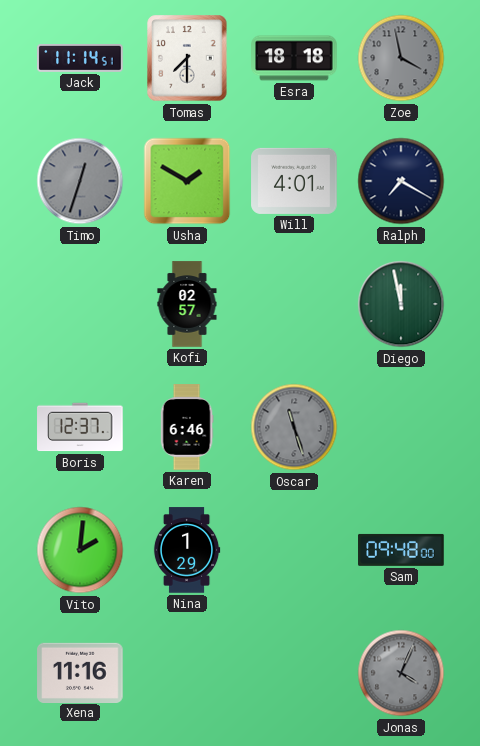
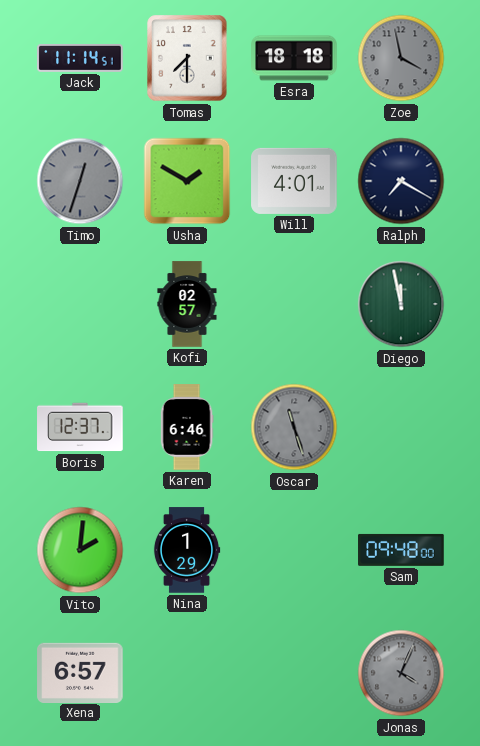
Xena: 11:16 -> 6:57
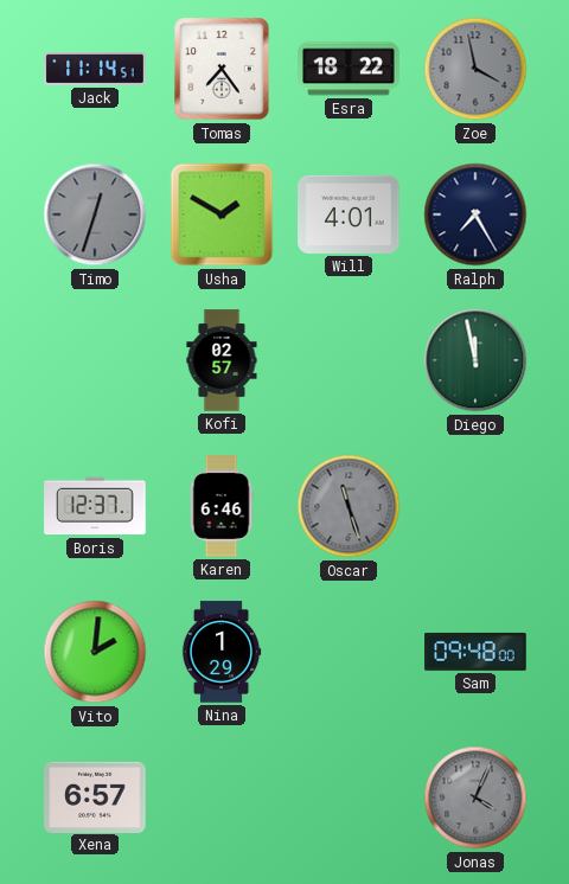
Tomas: 7:30 -> 7:24
Esra: 18:18 -> 18:22
Ralph: 7:20 -> 7:25
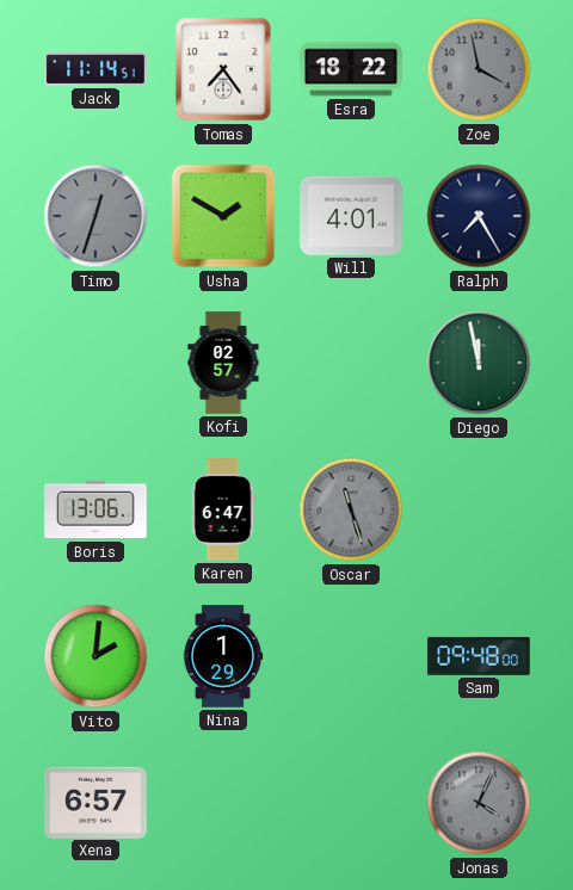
Boris: 12:37 -> 13:06
Karen: 6:46 -> 6:47
